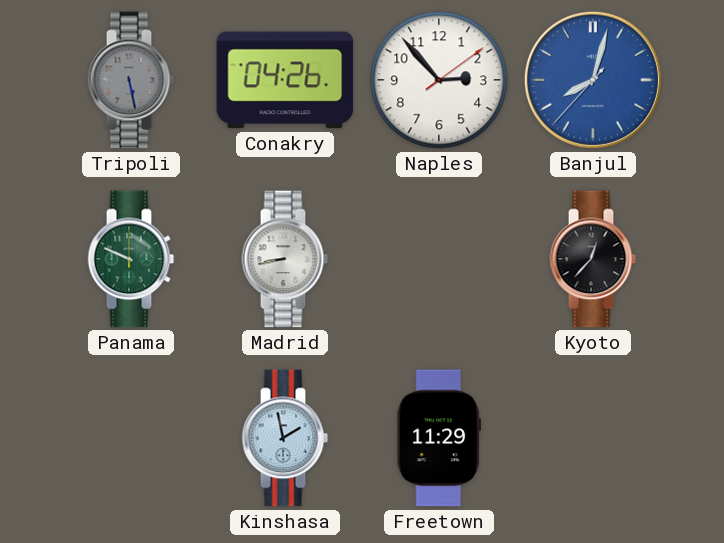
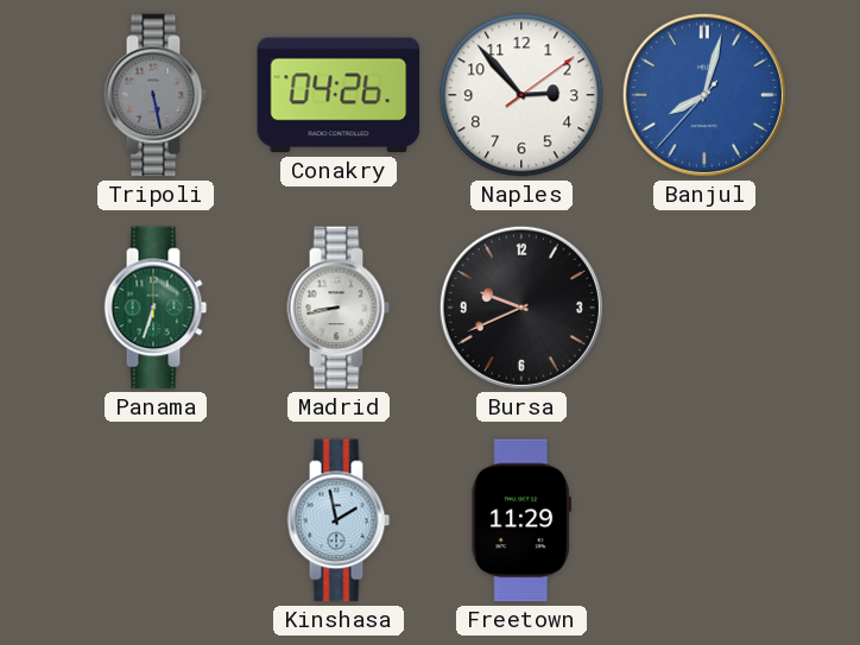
Panama: 9:49 -> 6:33
Bursa: none -> 9:41
Kyoto: 12:37 -> none
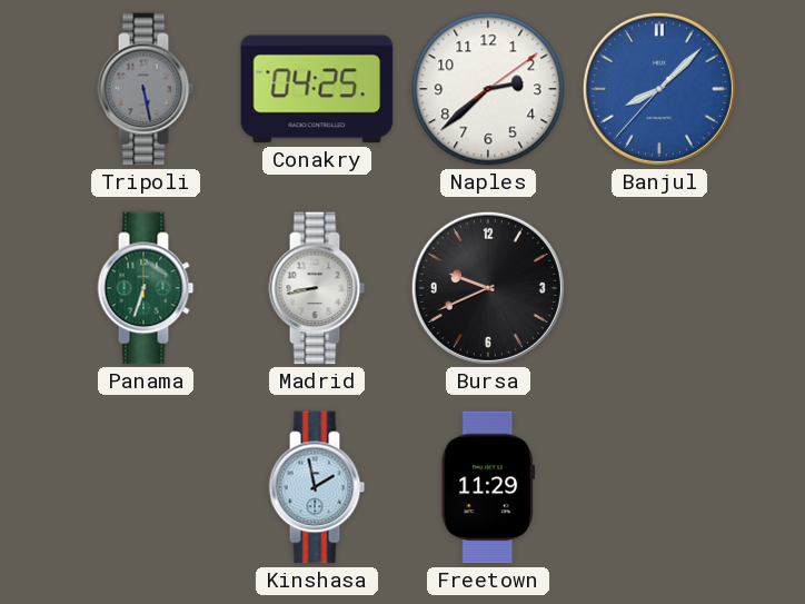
Conakry: 04:26 -> 04:25
Naples: 2:53 -> 2:38
Banjul: 8:02 -> 8:07
